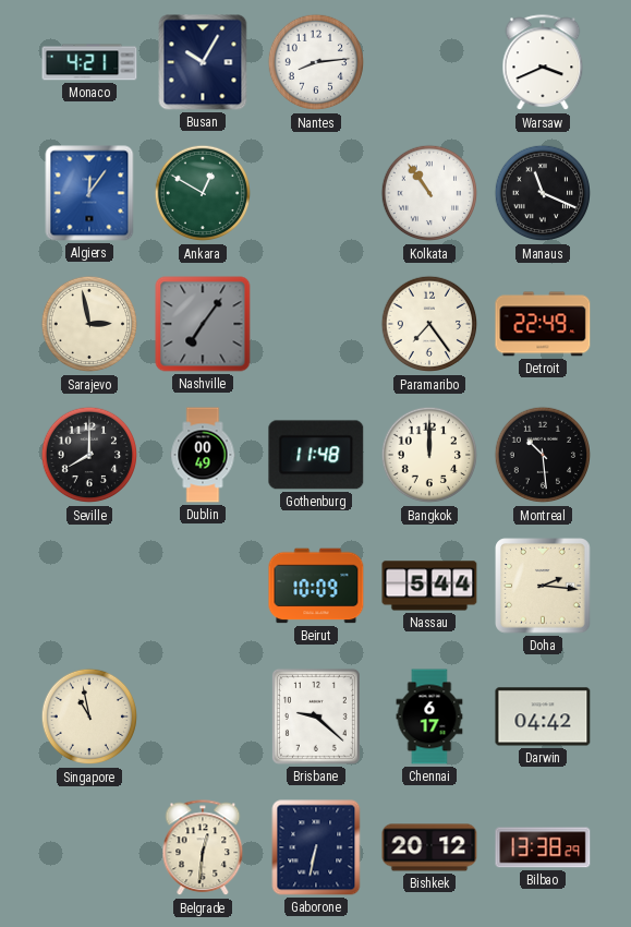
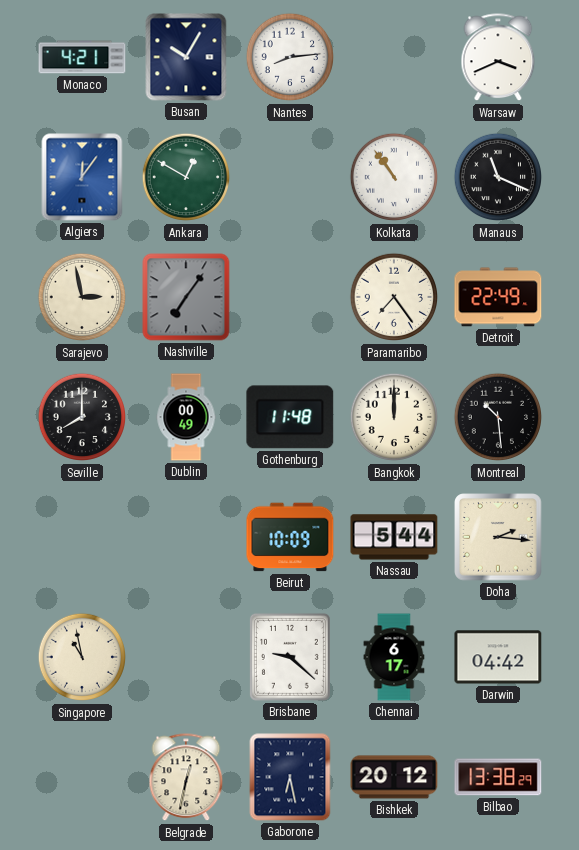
Belgrade: 12:31 -> 12:32
Gaborone: 6:32 -> 6:28
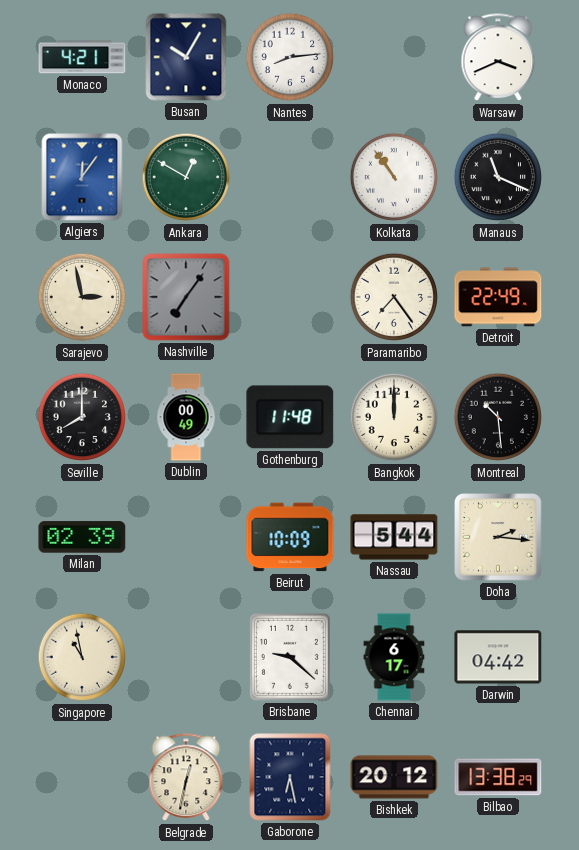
Milan: none -> 02:39
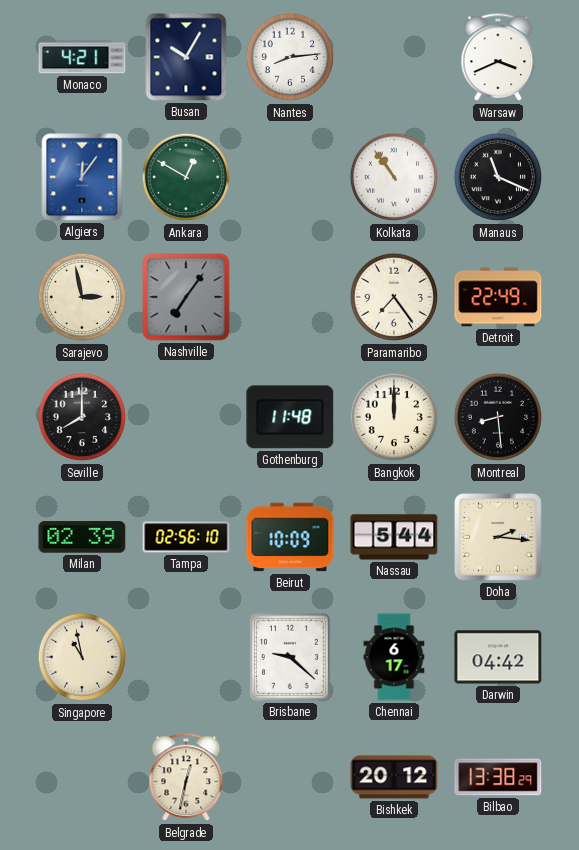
Dublin: 00:49 -> none
Montreal: 10:29 -> 8:29
Tampa: none -> 02:56
Gaborone: 6:28 -> none
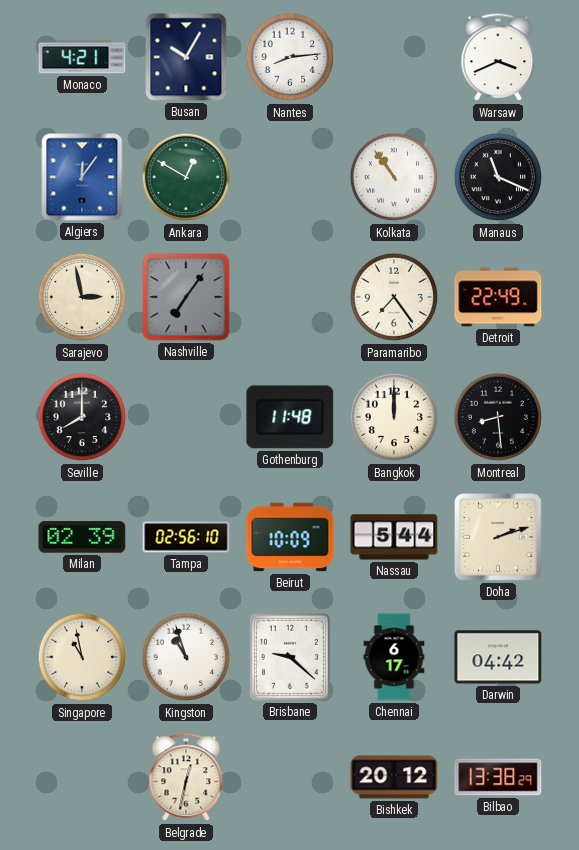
Doha: 2:16 -> 2:12
Kingston: none -> 10:57
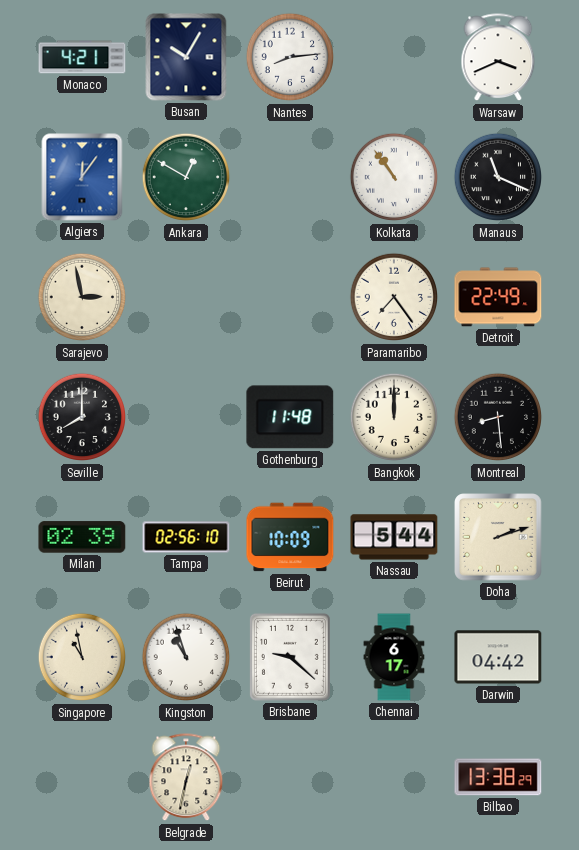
Nashville: 7:06 -> none
Bishkek: 20:12 -> none
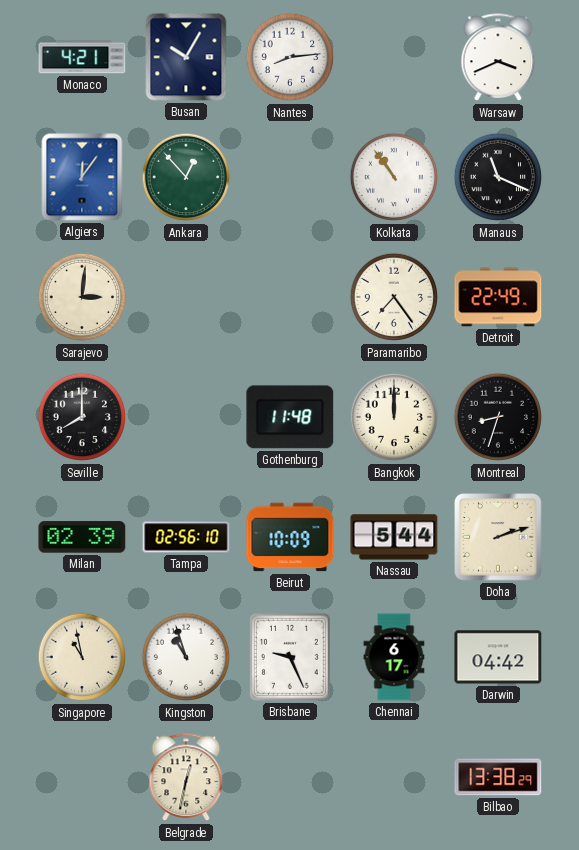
Ankara: 12:50 -> 12:53
Sarajevo: 2:58 -> 3:01
Montreal: 8:29 -> 8:33
Brisbane: 9:22 -> 9:26
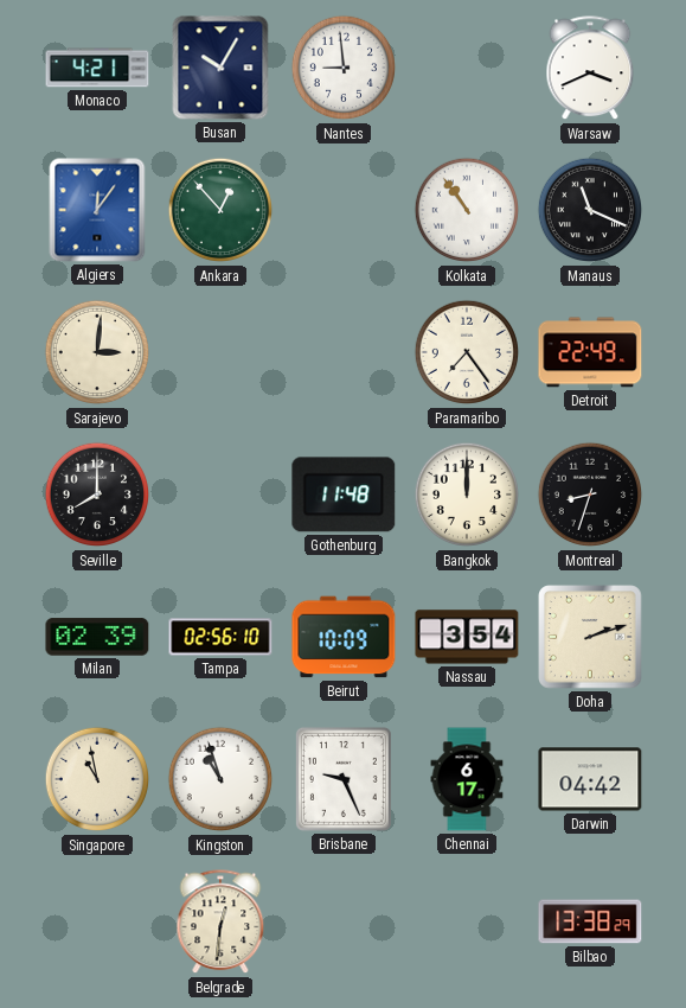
Nantes: 8:14 -> 8:59
Nassau: 5:44 -> 3:54
Belgrade: 12:32 -> 12:31
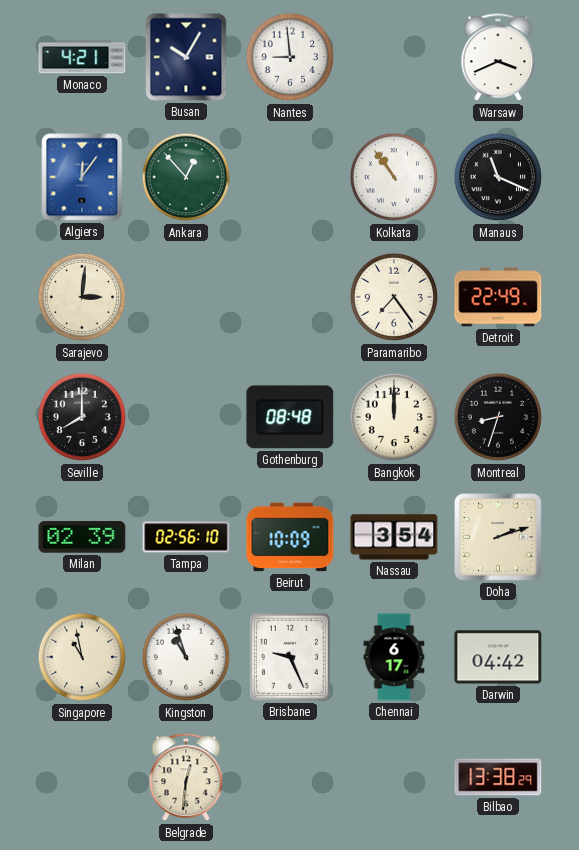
Gothenburg: 11:48 -> 08:48
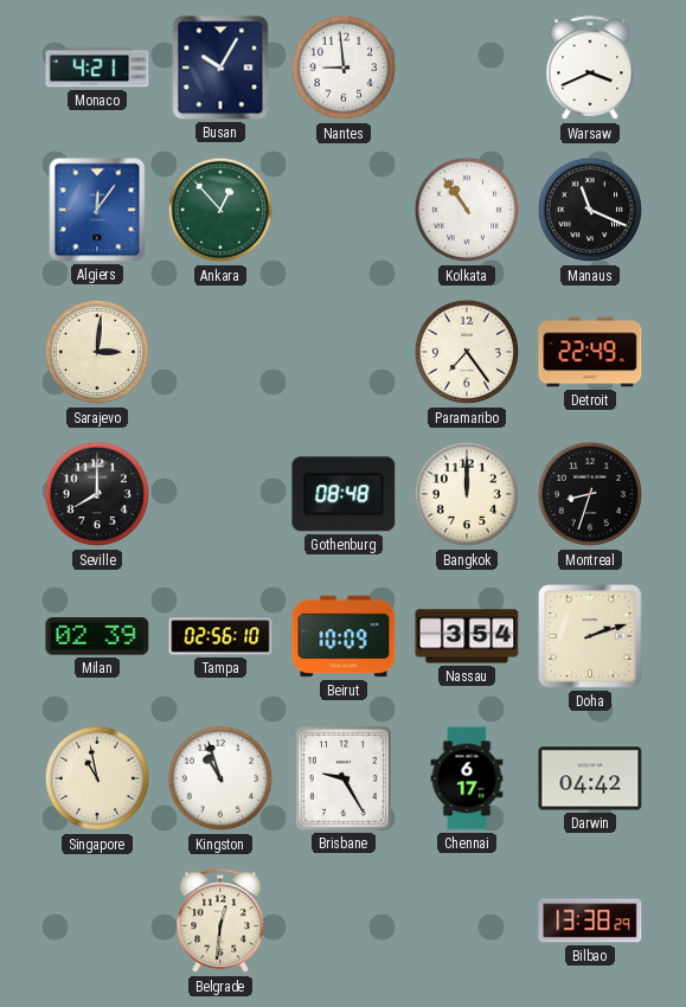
Brisbane: 9:26 -> 9:25
